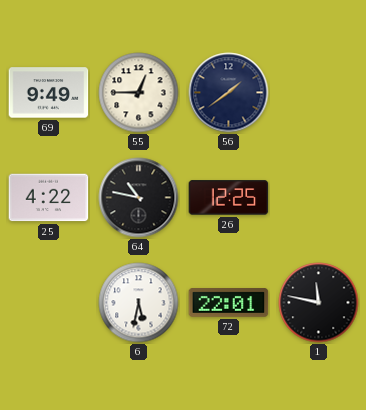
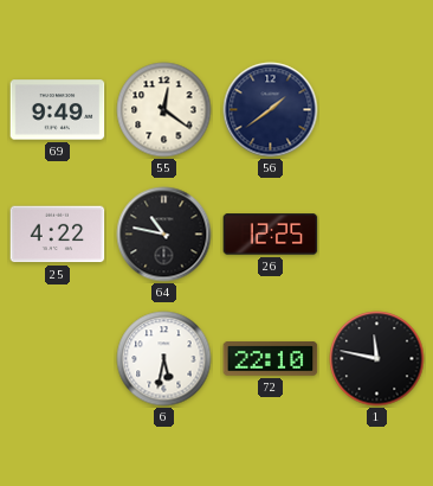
55: 12:45 -> 12:21
72: 22:01 -> 22:10
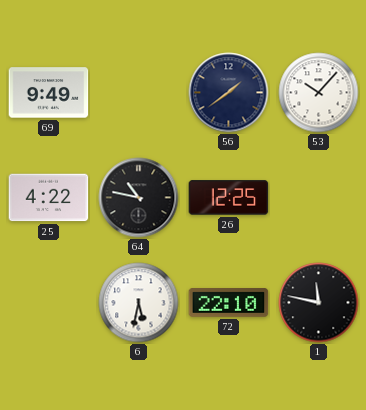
55: 12:21 -> none
53: none -> 10:07
